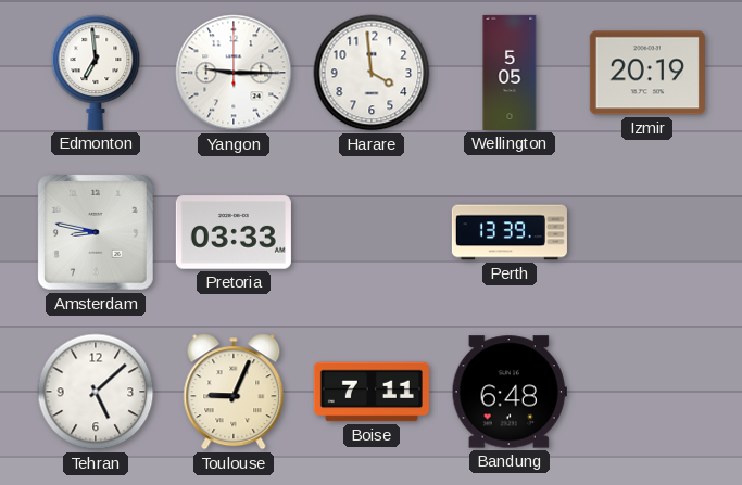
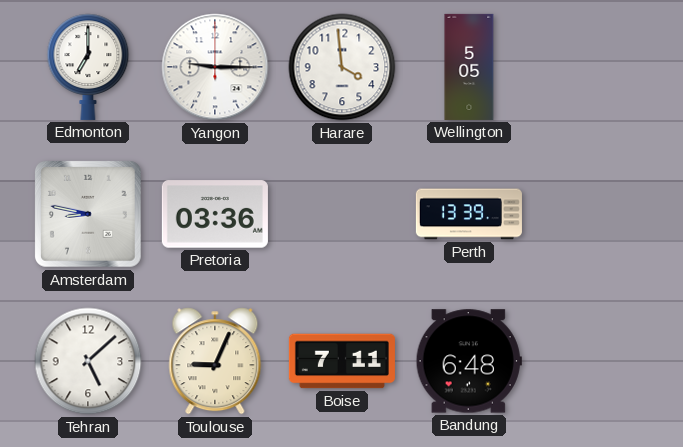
Edmonton: 6:59 -> 7:00
Izmir: 20:19 -> none
Pretoria: 03:33 -> 03:36
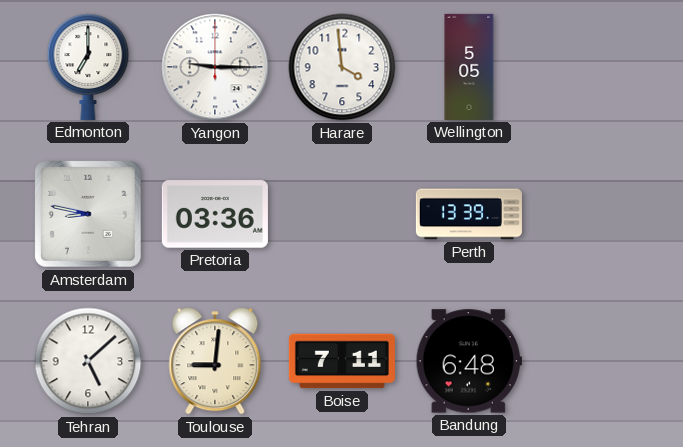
Toulouse: 9:04 -> 9:01
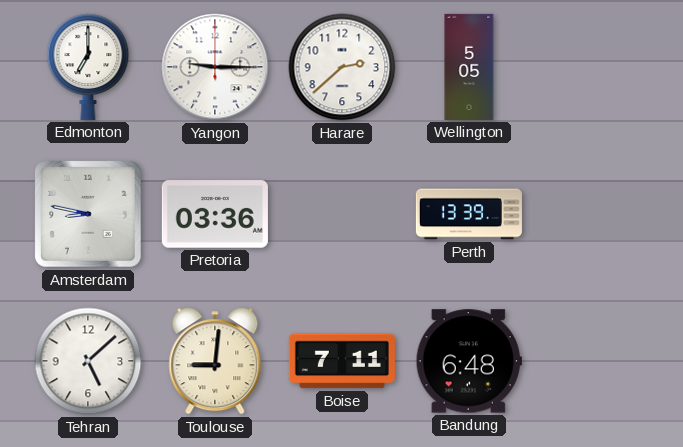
Harare: 3:59 -> 2:38
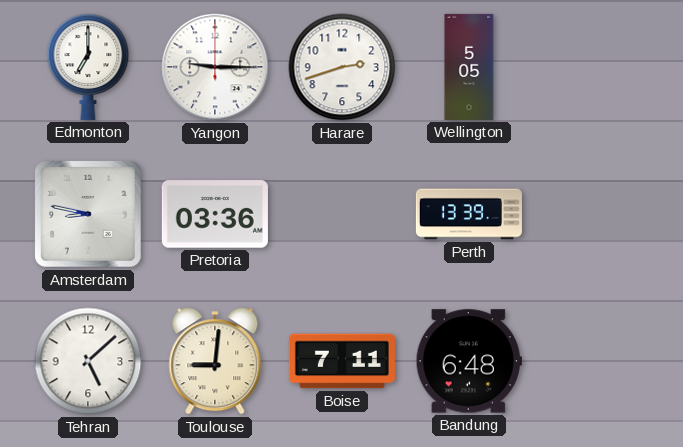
Harare: 2:38 -> 2:42
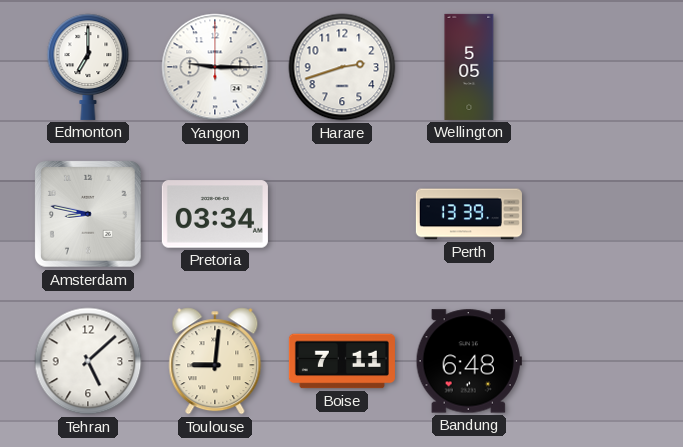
Pretoria: 03:36 -> 03:34
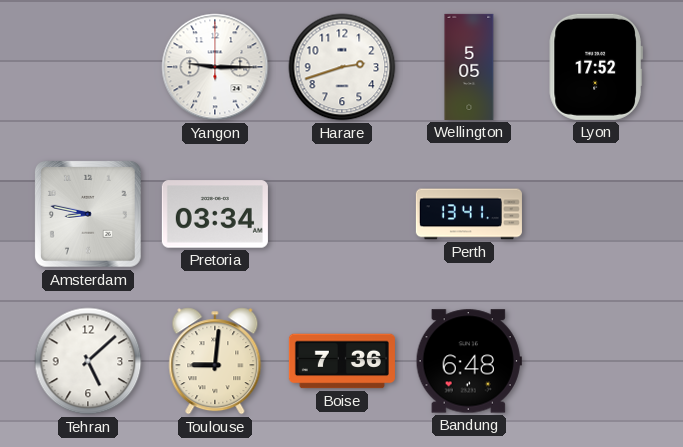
Edmonton: 7:00 -> none
Lyon: none -> 17:52
Perth: 13:39 -> 13:41
Boise: 7:11 -> 7:36
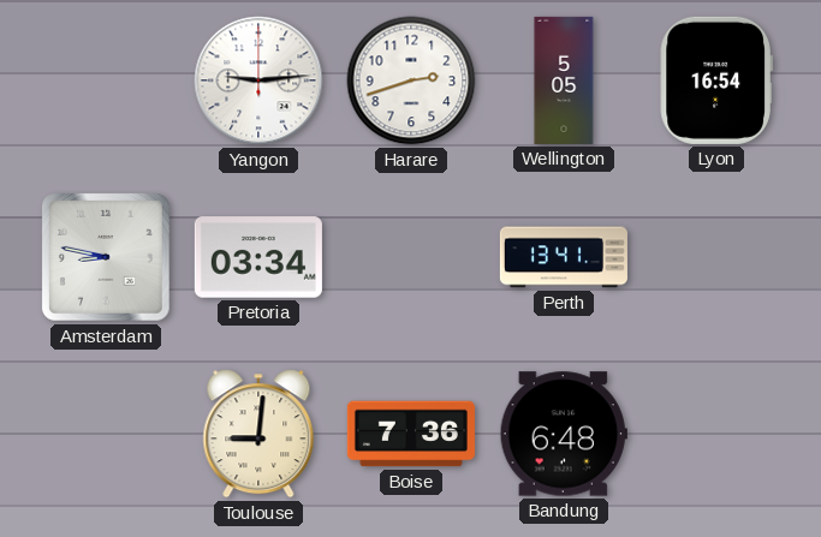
Yangon: 9:15 -> 9:14
Lyon: 17:52 -> 16:54
Tehran: 5:08 -> none
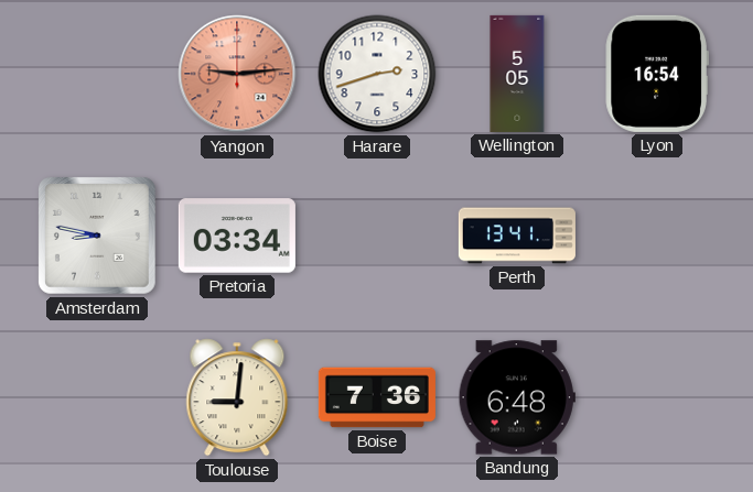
Yangon dial: white -> salmon
